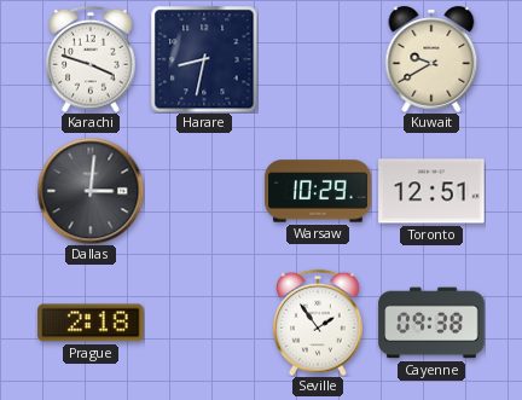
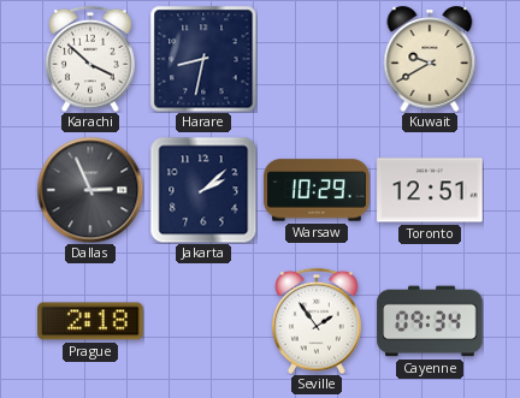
Karachi: 3:48 -> 3:52
Dallas: 3:01 -> 2:56
Jakarta: none -> 2:08
Cayenne: 09:38 -> 09:34
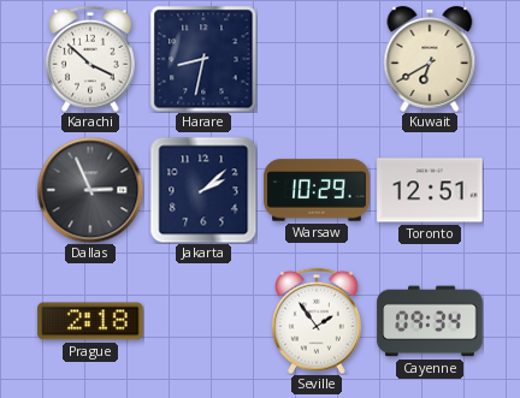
Kuwait: 9:40 -> 6:40
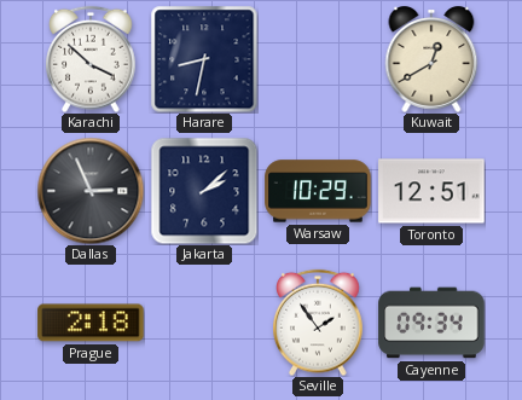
Kuwait: 6:40 -> 12:40
